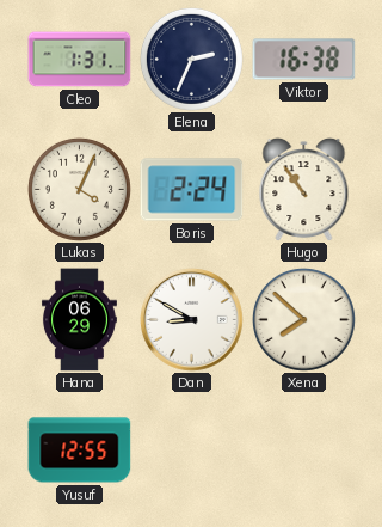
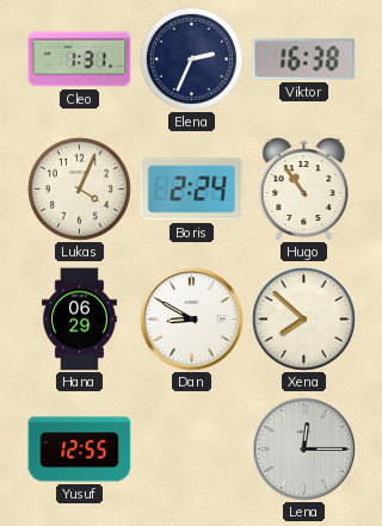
Lena: none -> 12:15
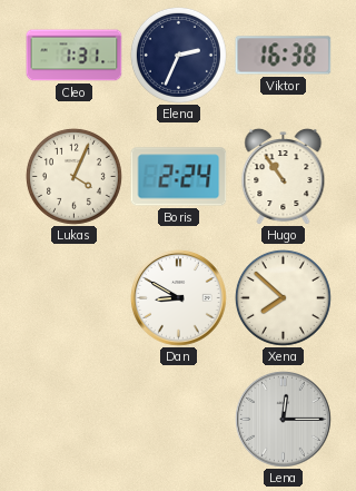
Hana: 06:29 -> none
Yusuf: 12:55 -> none
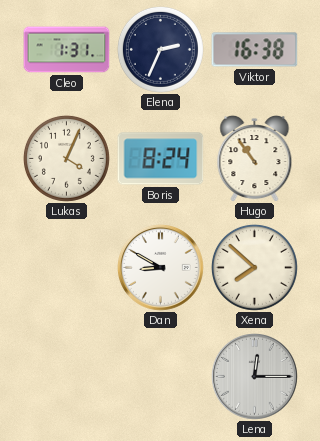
Boris: 2:24 -> 8:24
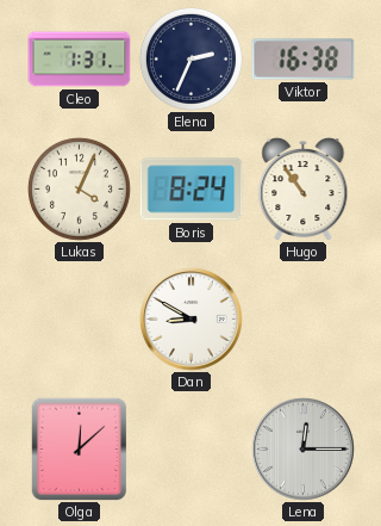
Xena: 7:52 -> none
Olga: none -> 12:08
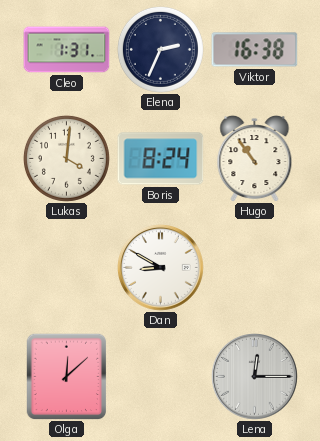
Lukas: 4:04 -> 4:01
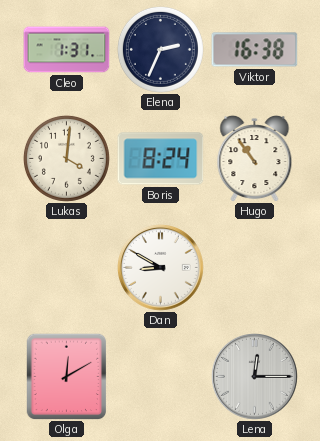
Olga: 12:08 -> 12:10
